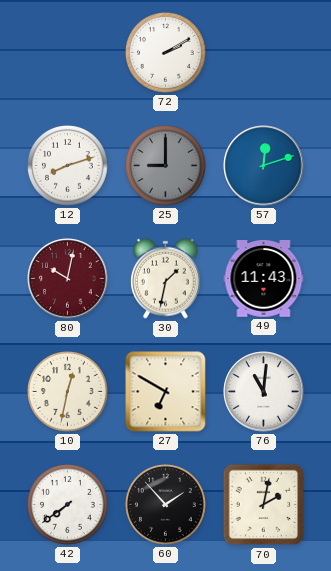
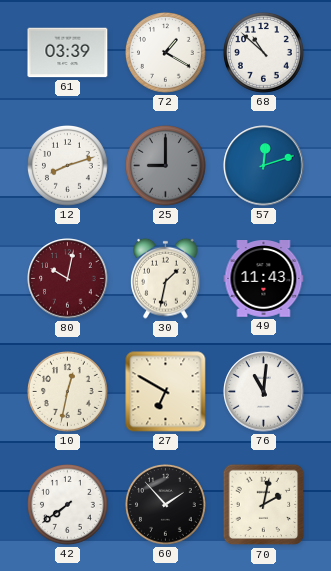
61: none -> 03:39
72: 2:10 -> 1:20
68: none -> 10:52
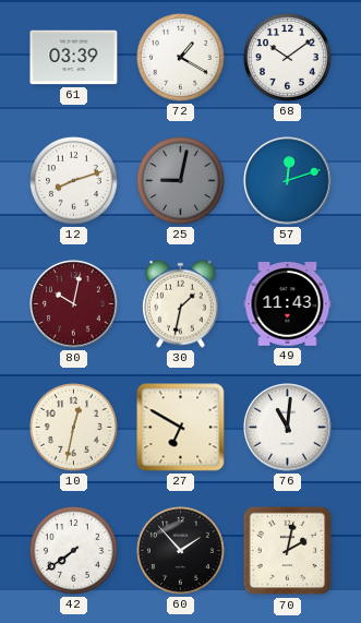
68: 10:52 -> 10:09
25: 9:00 -> 9:02
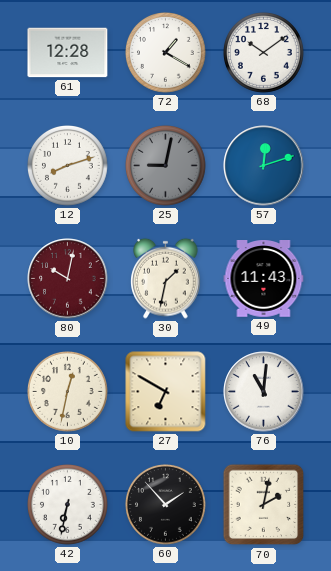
61: 03:39 -> 12:28
42: 7:39 -> 6:32
